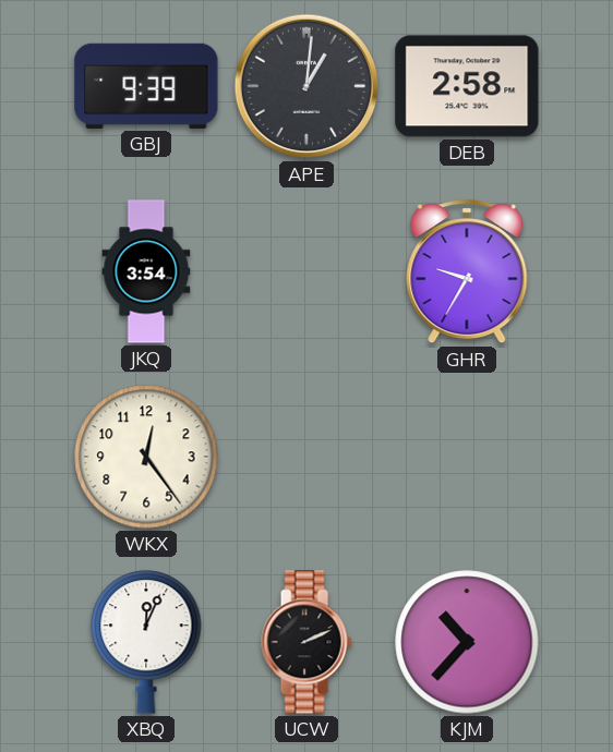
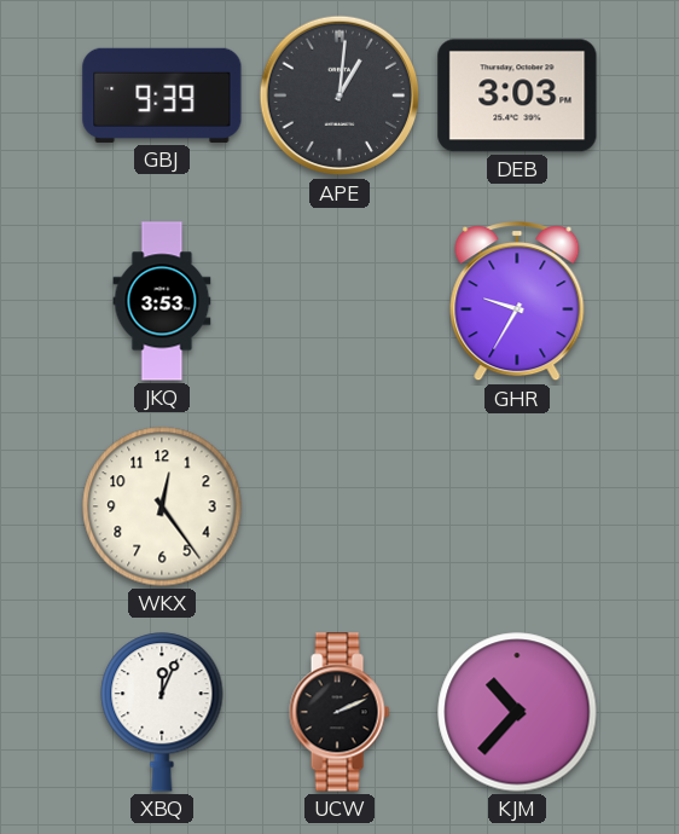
DEB: 2:58 -> 3:03
JKQ: 3:54 -> 3:53
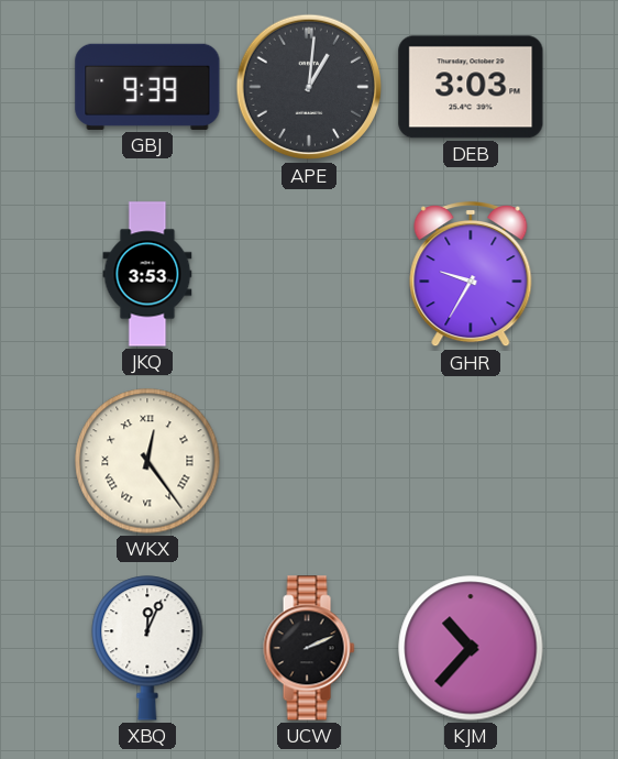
WKX numerals: Arabic -> Roman
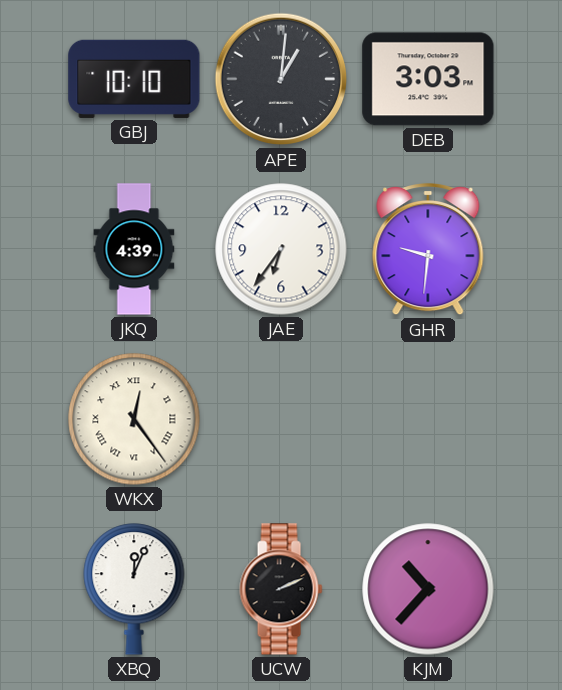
GBJ: 9:39 -> 10:10
JKQ: 3:53 -> 4:39
JAE: none -> 6:36
GHR: 9:35 -> 9:31
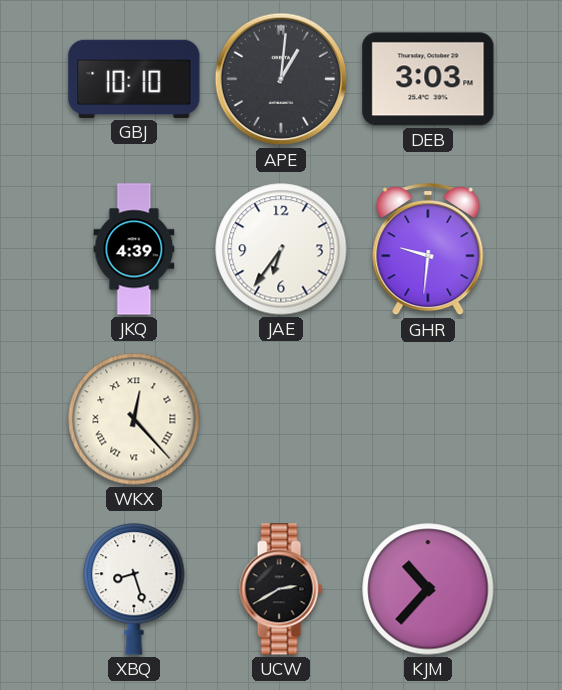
WKX: 12:24 -> 12:23
XBQ: 12:04 -> 8:27
UCW: 2:11 -> 2:40
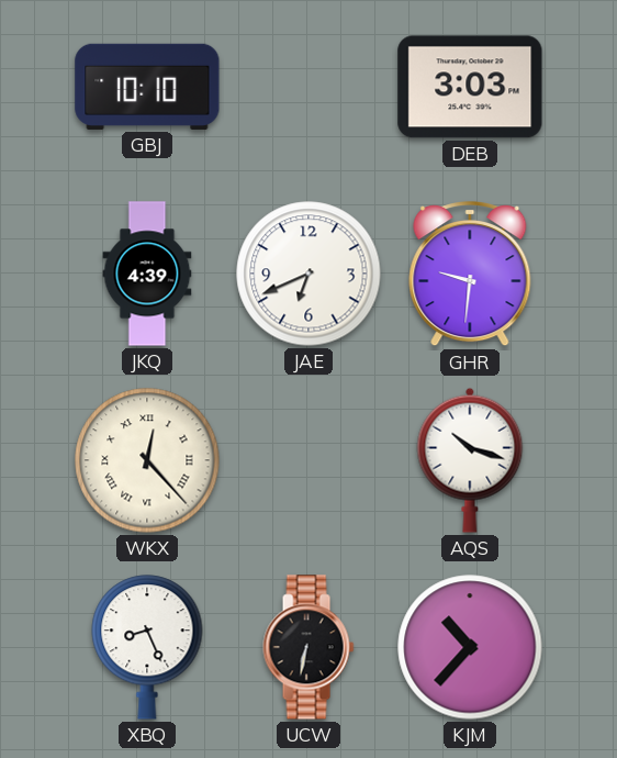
APE: 1:01 -> none
JAE: 6:36 -> 6:41
AQS: none -> 10:18
XBQ: 8:27 -> 8:26
UCW: 2:40 -> 6:32
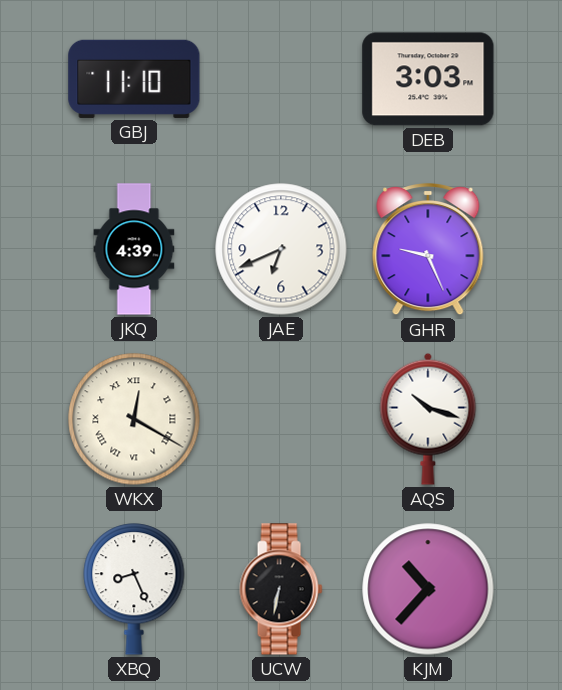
GBJ: 10:10 -> 11:10
GHR: 9:31 -> 9:26
WKX: 12:23 -> 12:20
